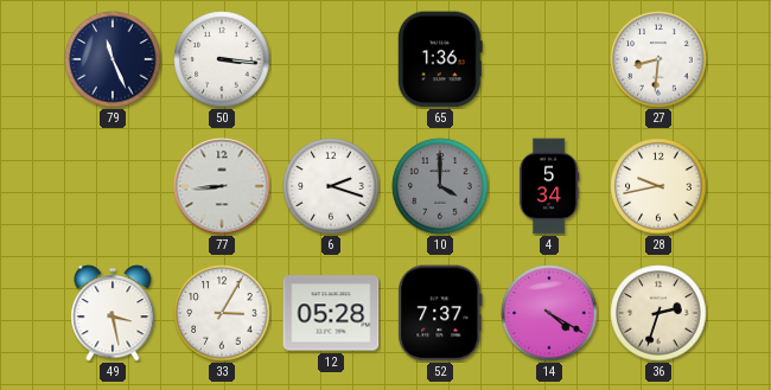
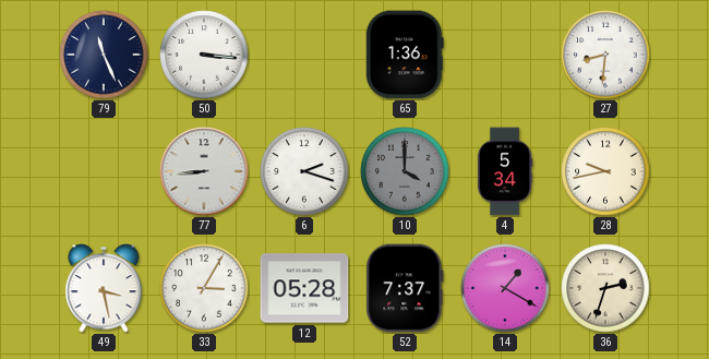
14: 4:20 -> 1:20
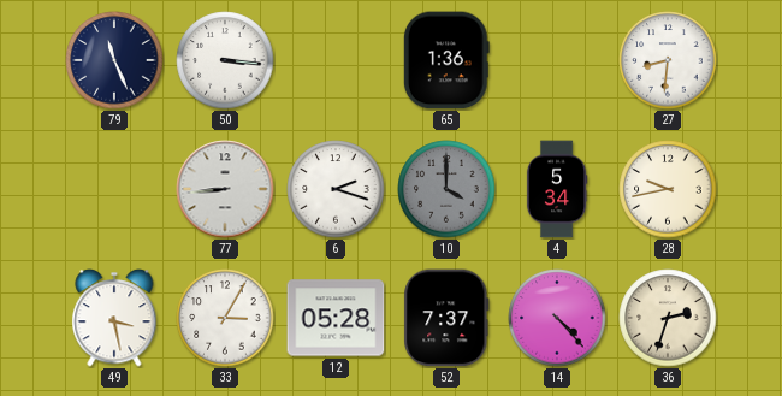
14: 1:20 -> 4:23
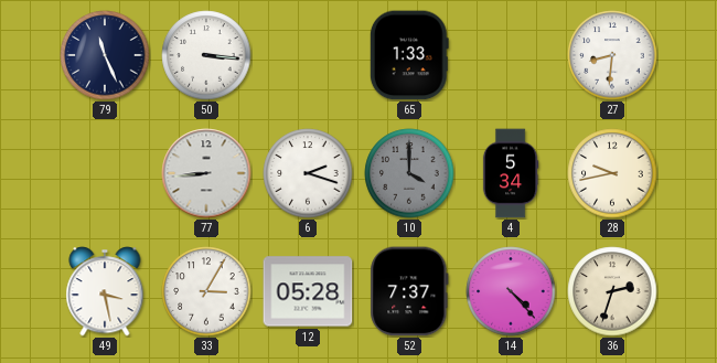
65: 1:36 -> 1:33
